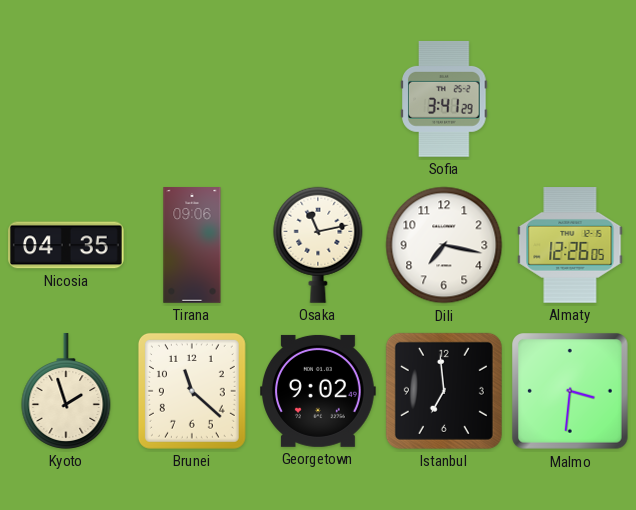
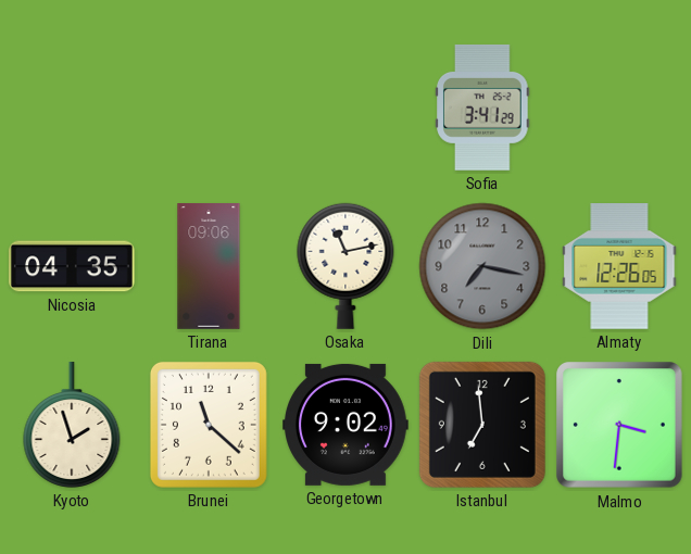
Dili dial: white -> grey
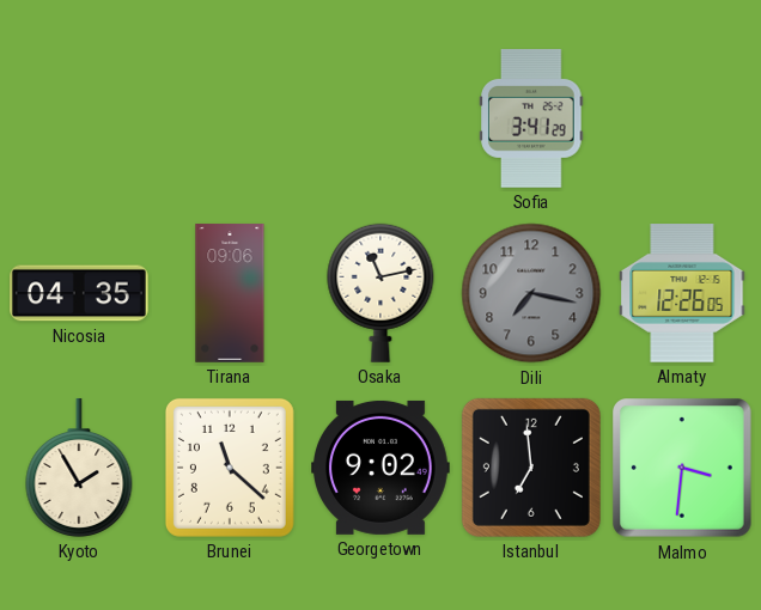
Kyoto: 1:57 -> 1:55
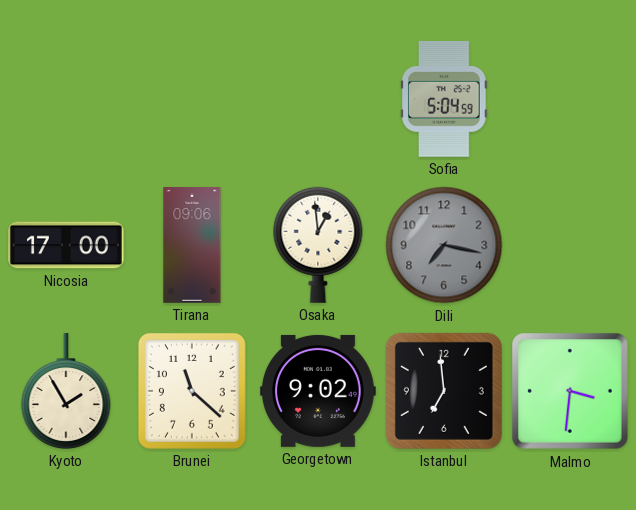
Sofia: 3:41 -> 5:04
Nicosia: 04:35 -> 17:00
Osaka: 11:13 -> 12:59
Almaty: 12:26 -> none
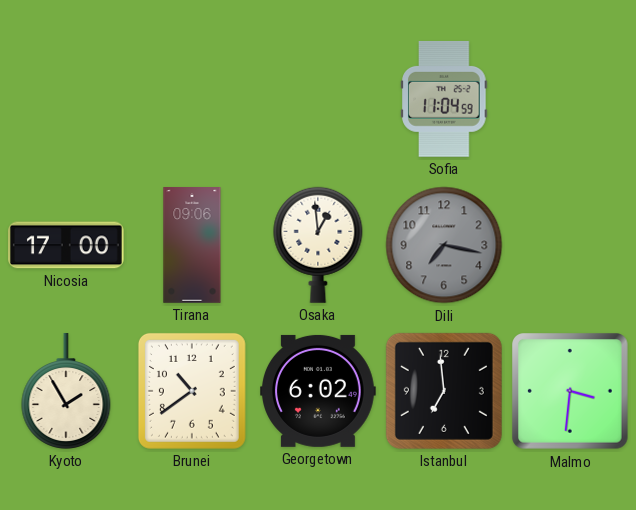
Sofia: 5:04 -> 11:04
Brunei: 11:22 -> 10:39
Georgetown: 9:02 -> 6:02
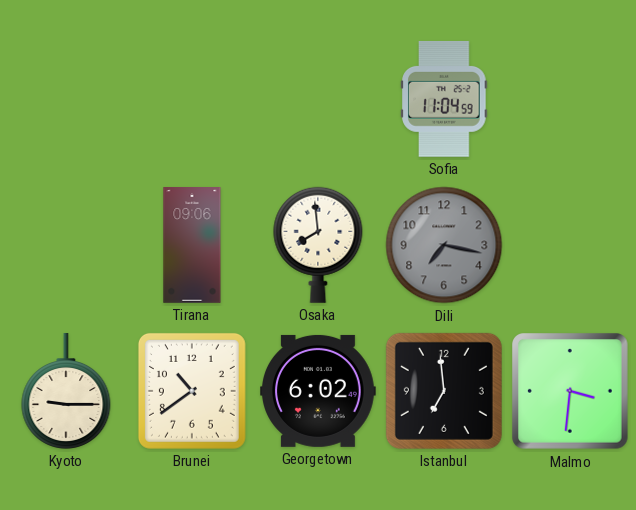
Nicosia: 17:00 -> none
Osaka: 12:59 -> 7:59
Kyoto: 1:55 -> 9:15
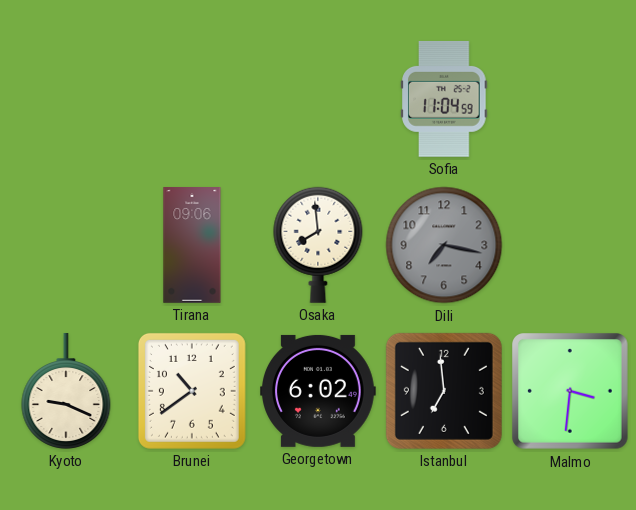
Kyoto: 9:15 -> 9:19
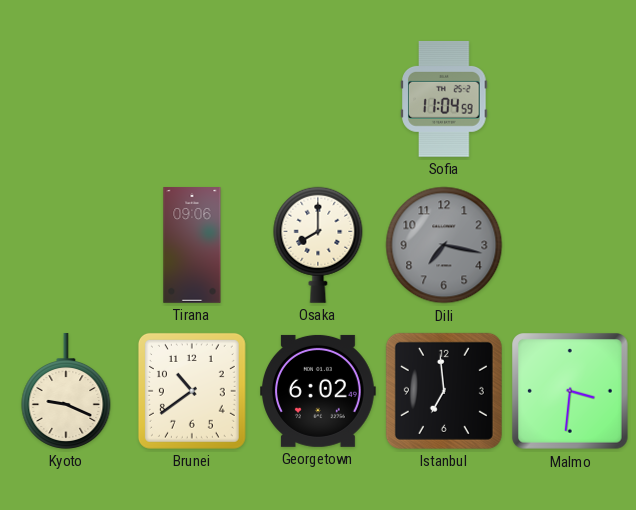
Osaka: 7:59 -> 8:00
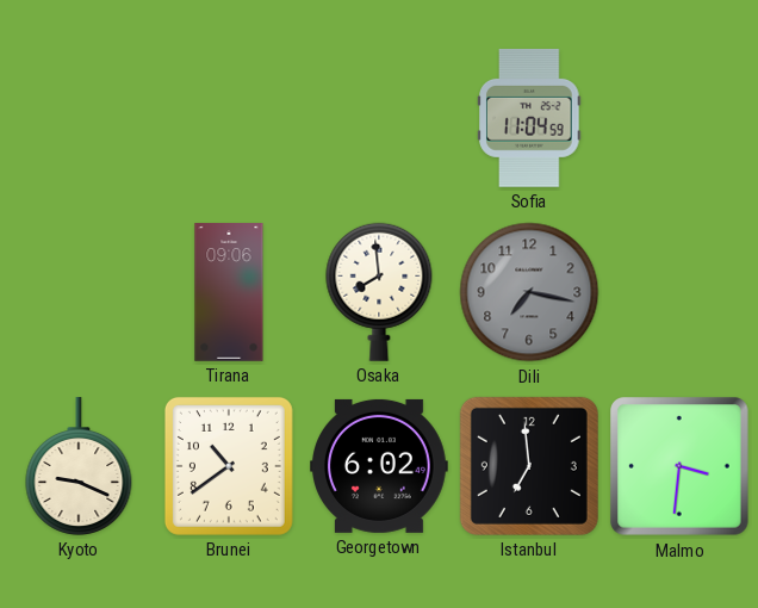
Osaka: 8:00 -> 7:59
